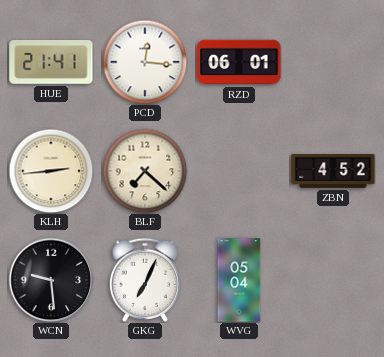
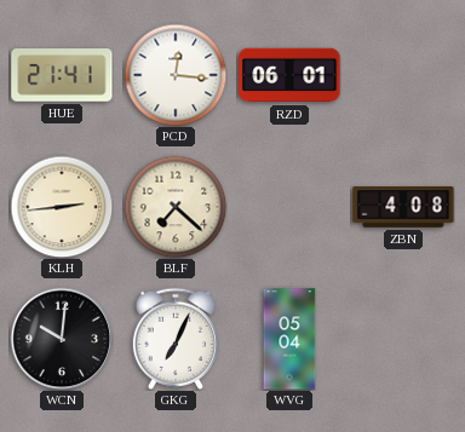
ZBN: 4:52 -> 4:08
WCN: 9:29 -> 10:01
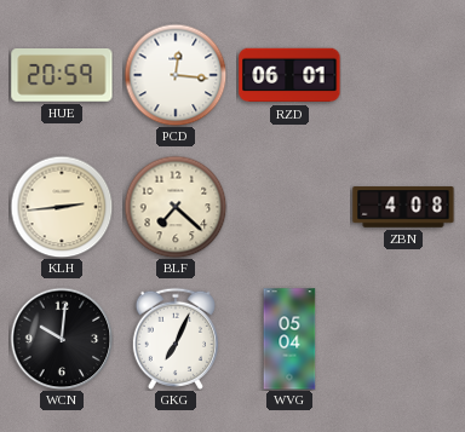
HUE: 21:41 -> 20:59
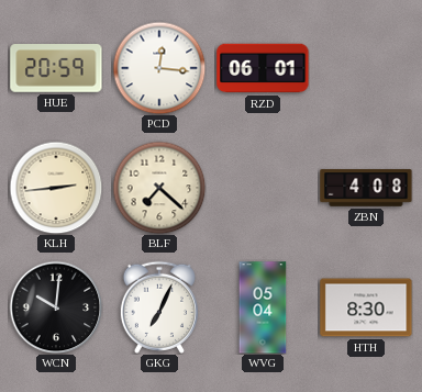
HTH: none -> 8:30
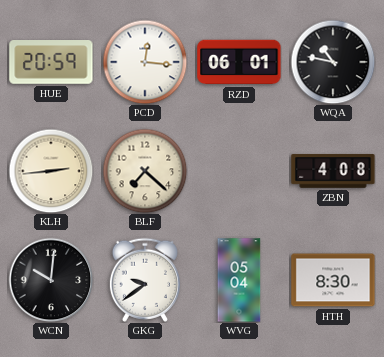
WQA: none -> 10:47
GKG: 7:04 -> 9:39
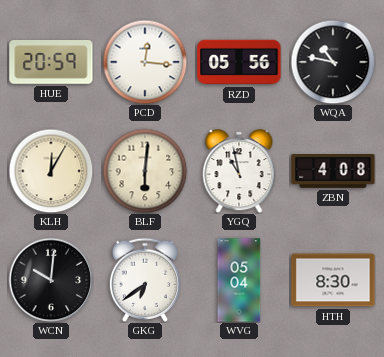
RZD: 06:01 -> 05:56
KLH: 2:44 -> 12:05
BLF: 7:22 -> 6:01
YGQ: none -> 10:58
GKG: 9:39 -> 6:39
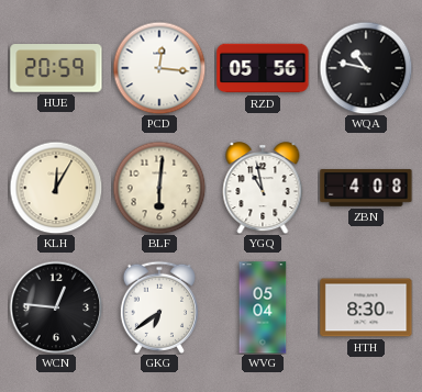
WCN: 10:01 -> 12:46
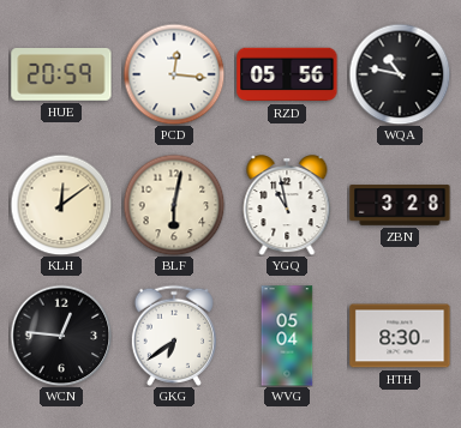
KLH: 12:05 -> 12:09
BLF: 6:01 -> 6:02
ZBN: 4:08 -> 3:28
